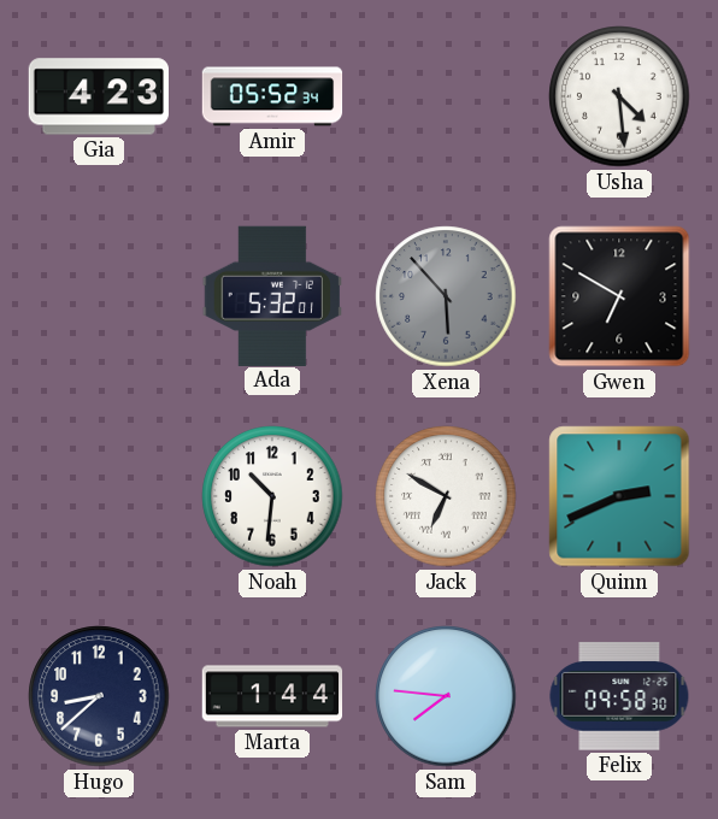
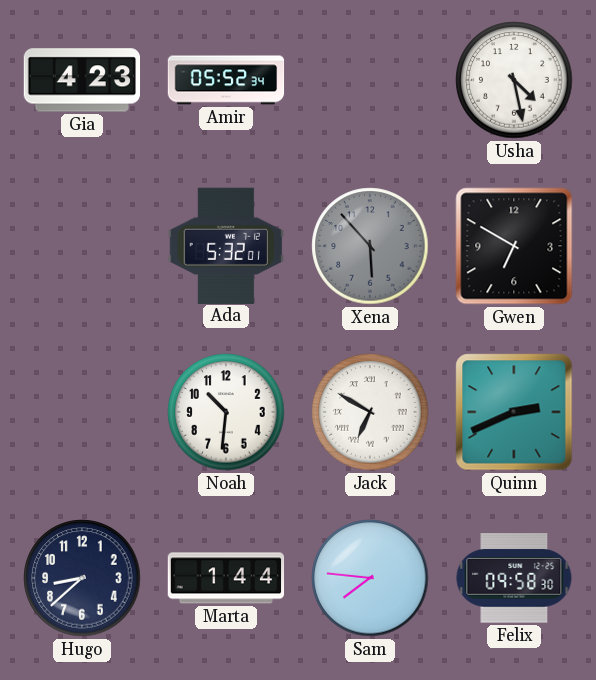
Usha: 4:29 -> 4:28
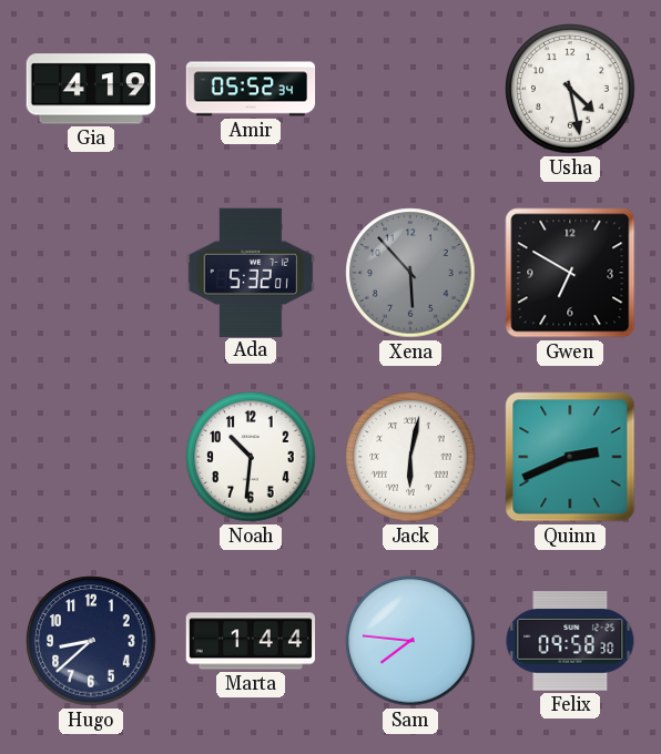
Gia: 4:23 -> 4:19
Jack: 6:50 -> 6:02
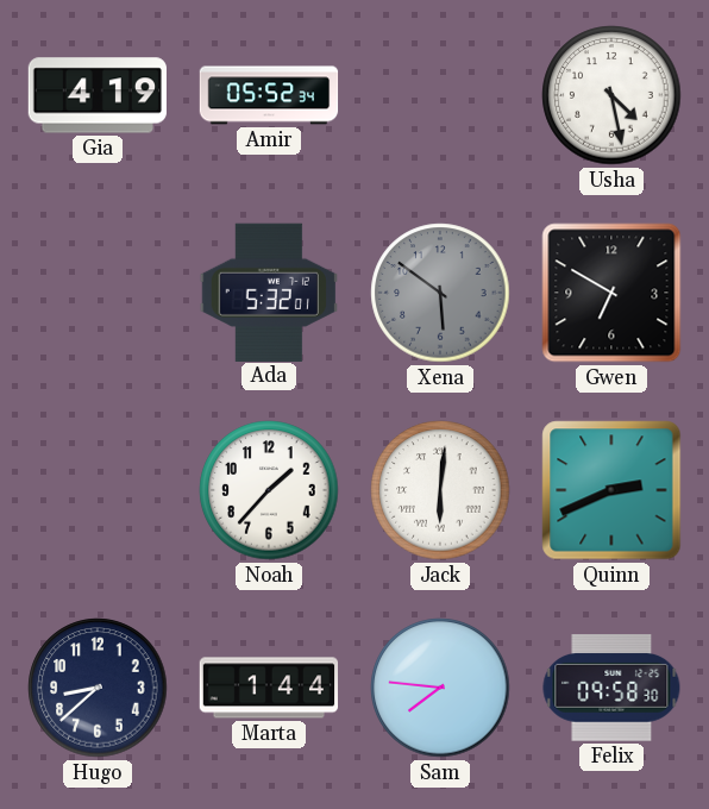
Xena: 5:53 -> 5:51
Noah: 10:31 -> 1:37
Jack: 6:02 -> 6:01
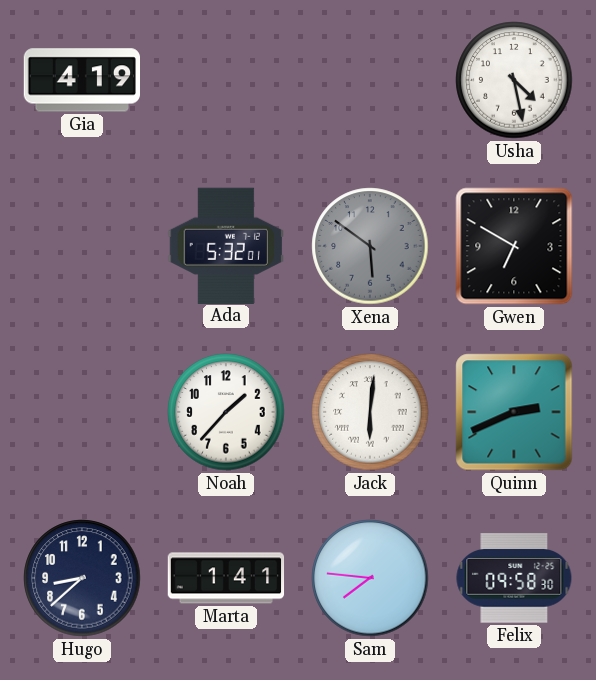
Amir: 05:52 -> none
Marta: 1:44 -> 1:41
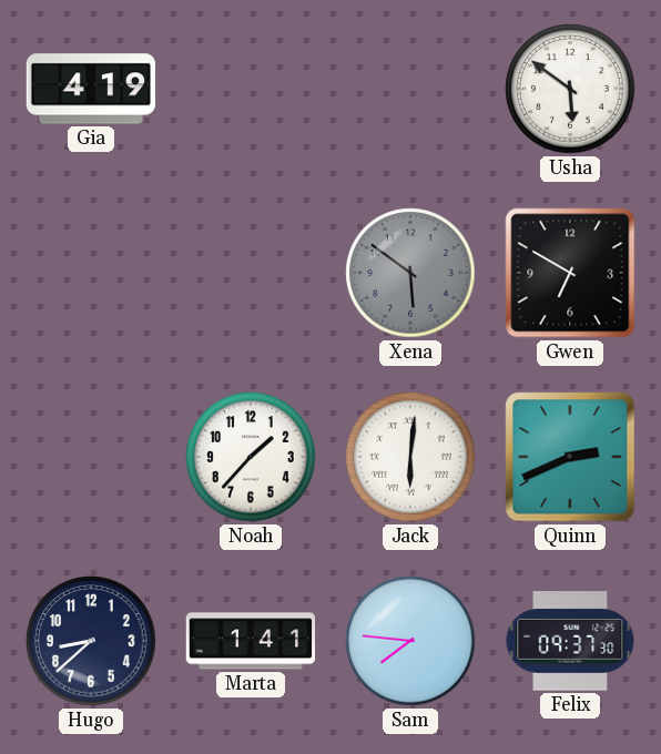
Usha: 4:28 -> 5:51
Ada: 5:32 -> none
Felix: 09:58 -> 09:37
